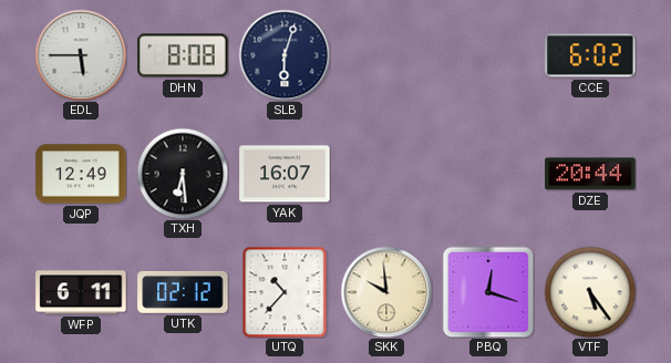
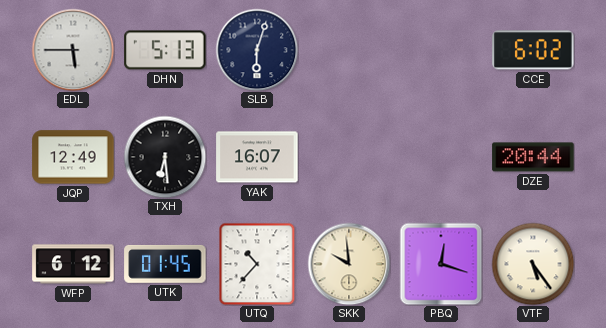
DHN: 8:08 -> 5:13
WFP: 6:11 -> 6:12
UTK: 02:12 -> 01:45
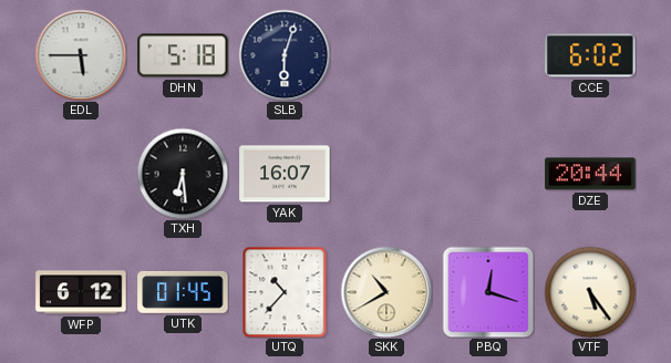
DHN: 5:13 -> 5:18
JQP: 12:49 -> none
SKK: 9:59 -> 10:40
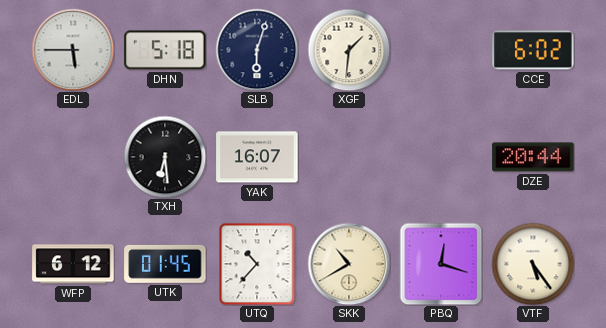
XGF: none -> 1:31
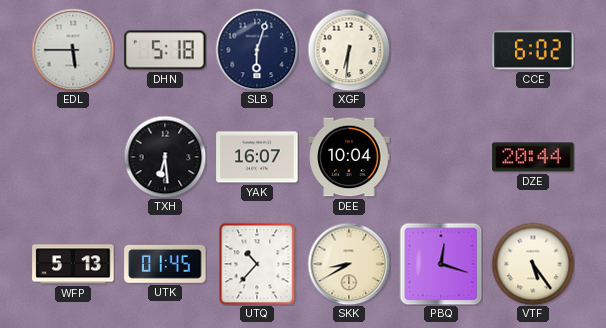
XGF: 1:31 -> 6:31
DEE: none -> 10:04
WFP: 6:12 -> 5:13
SKK: 10:40 -> 8:40
